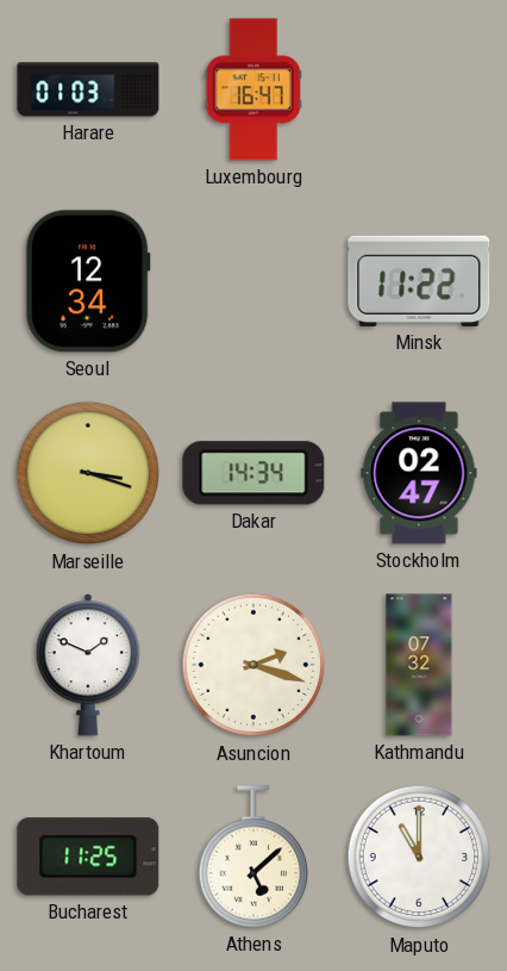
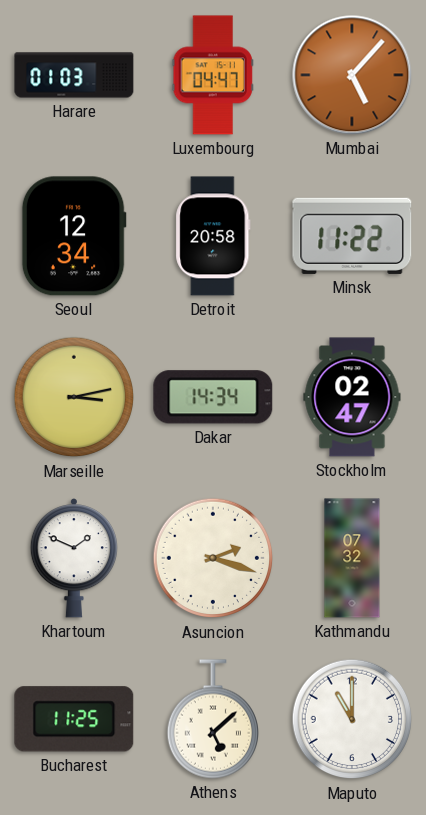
Luxembourg: 16:47 -> 04:47
Mumbai: none -> 5:07
Detroit: none -> 20:58
Marseille: 3:18 -> 3:13
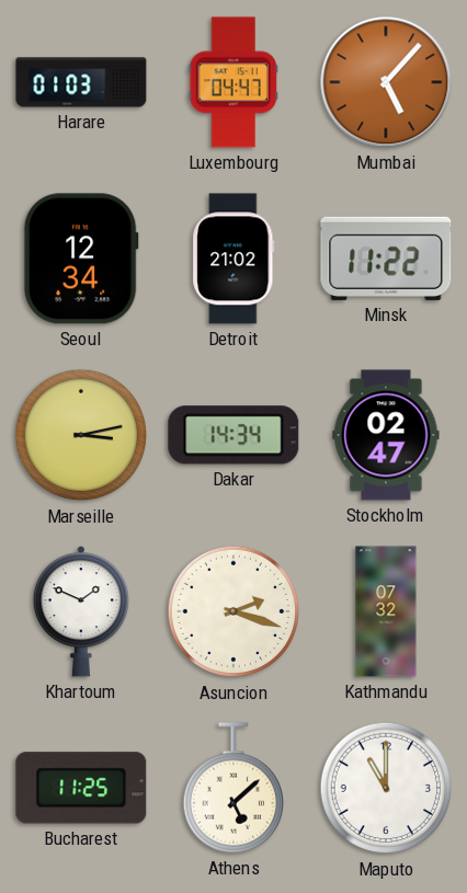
Detroit: 20:58 -> 21:02
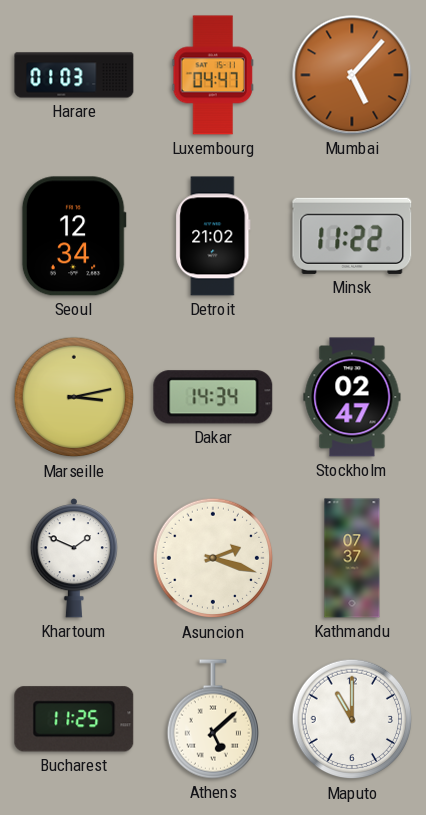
Kathmandu: 07:32 -> 07:37
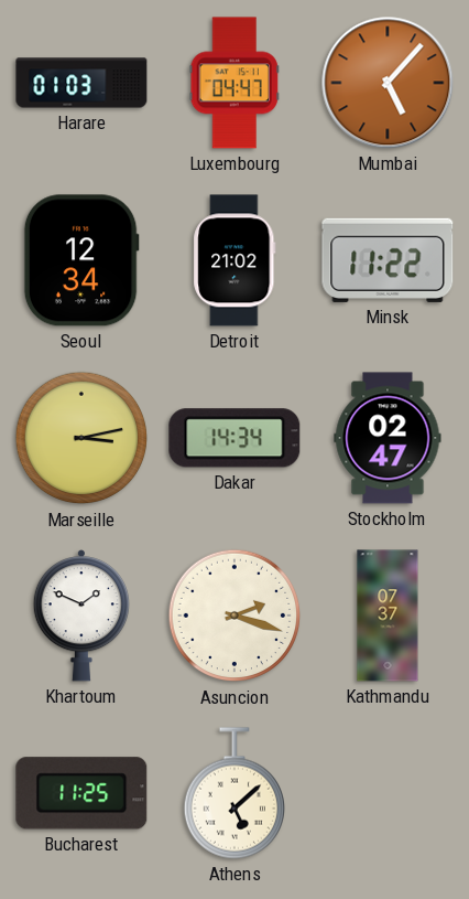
Maputo: 11:00 -> none
